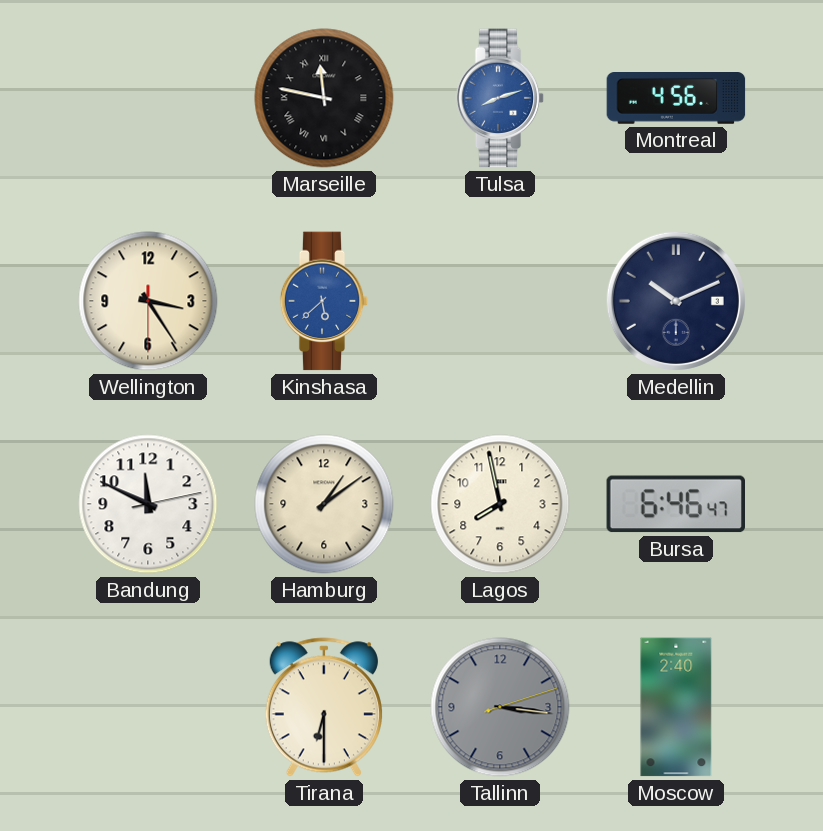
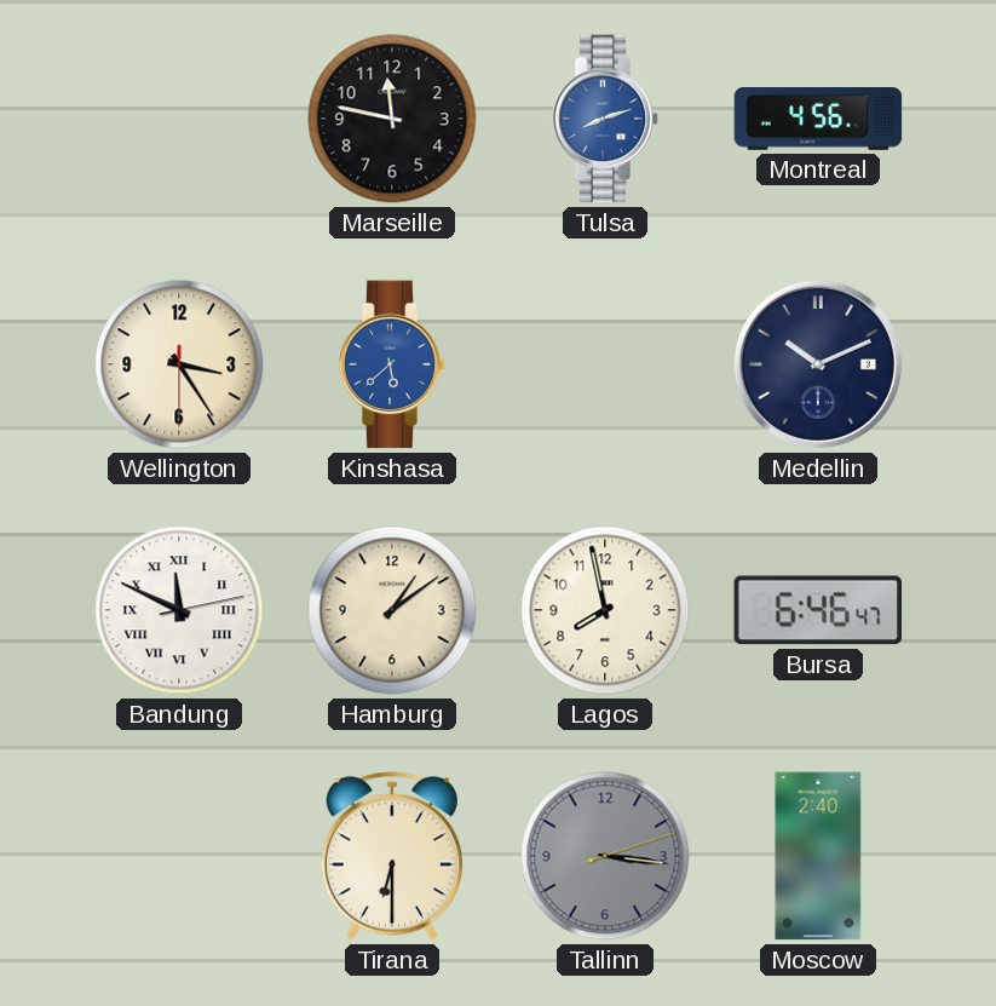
Marseille numerals: Roman -> Arabic
Bandung numerals: Arabic -> Roman
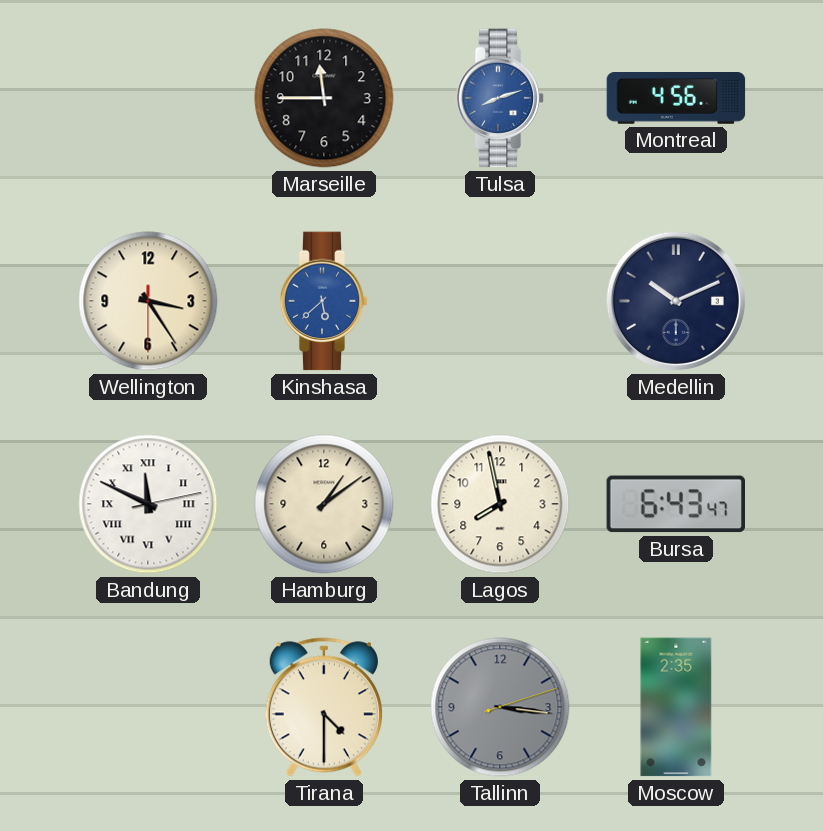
Marseille: 11:47 -> 11:45
Bursa: 6:46 -> 6:43
Tirana: 6:30 -> 4:30
Moscow: 2:40 -> 2:35
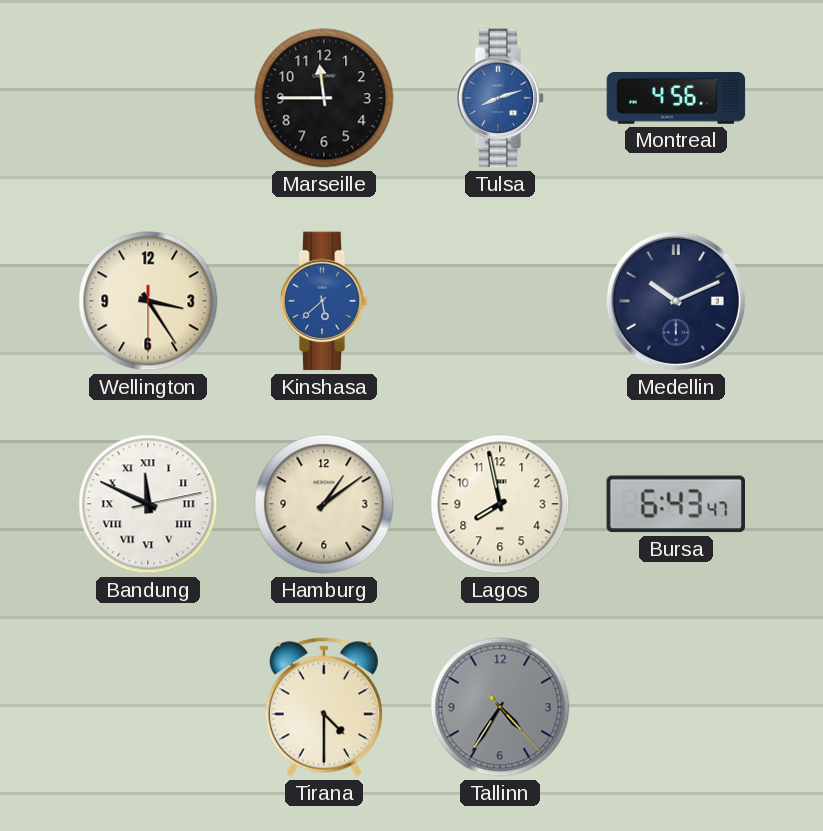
Tallinn: 3:16 -> 4:35
Moscow: 2:35 -> none
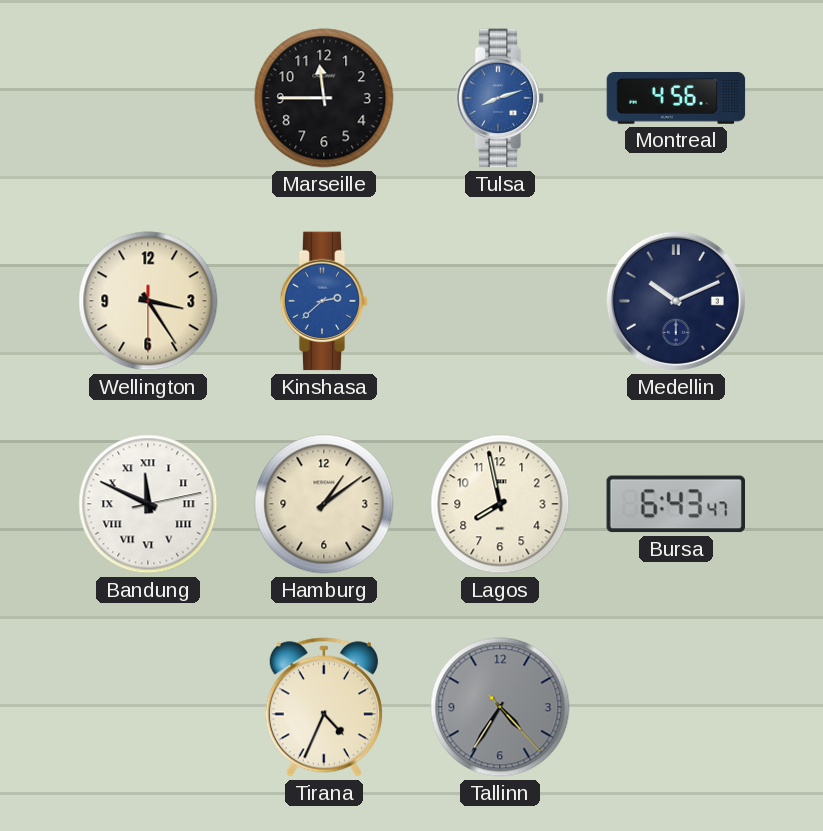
Kinshasa: 5:38 -> 2:38
Tirana: 4:30 -> 4:34
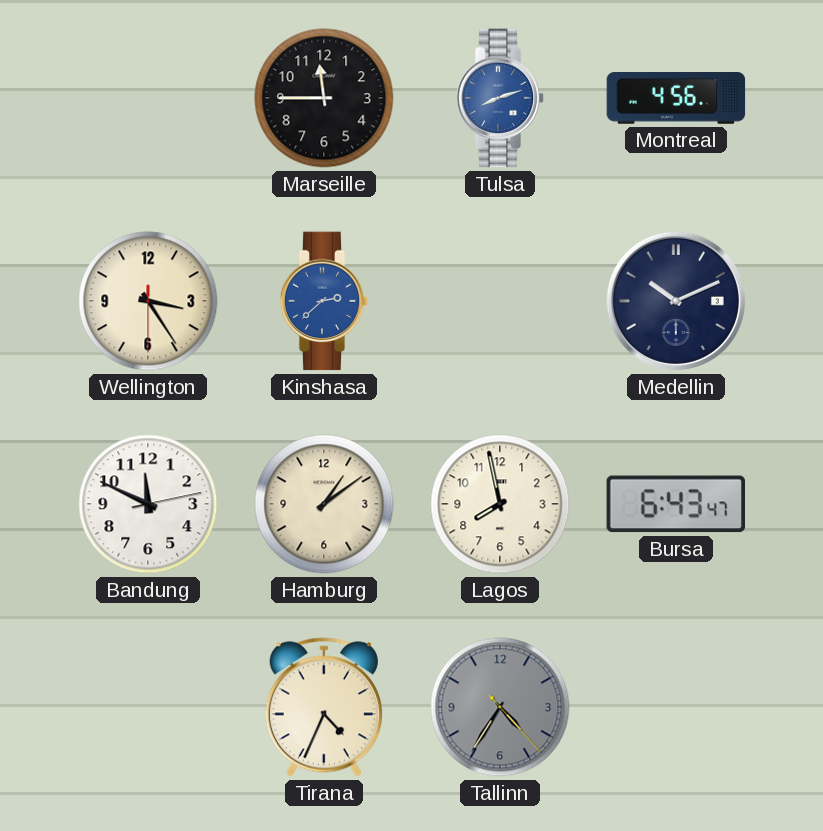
Bandung numerals: Roman -> Arabic
